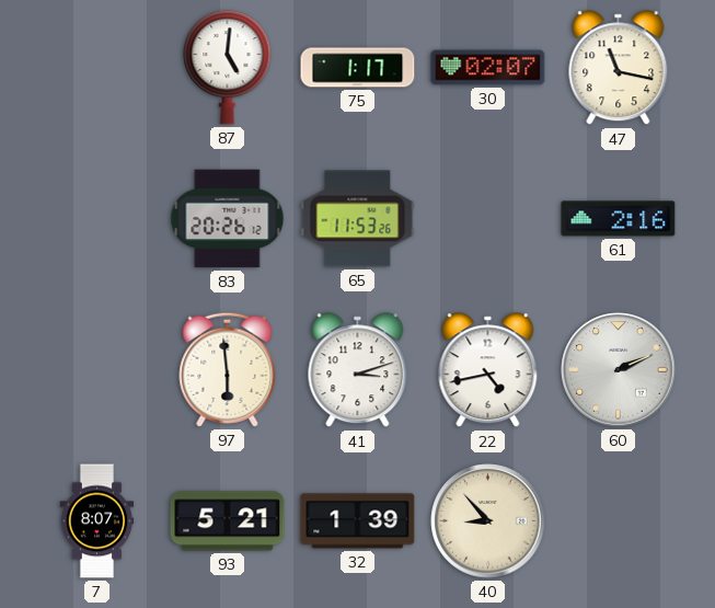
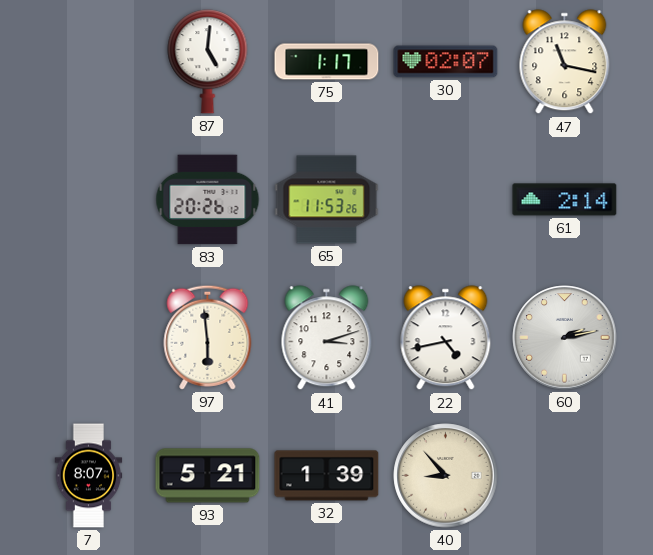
61: 2:16 -> 2:14
60: 2:11 -> 2:13
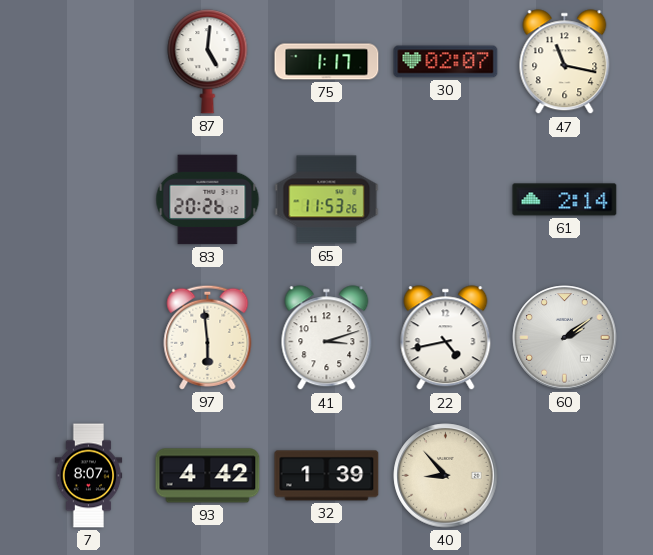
60: 2:13 -> 2:09
93: 5:21 -> 4:42
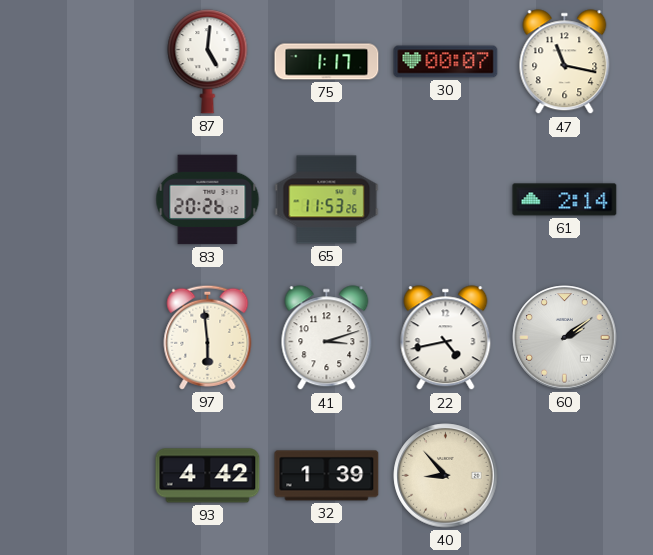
30: 02:07 -> 00:07
7: 8:07 -> none
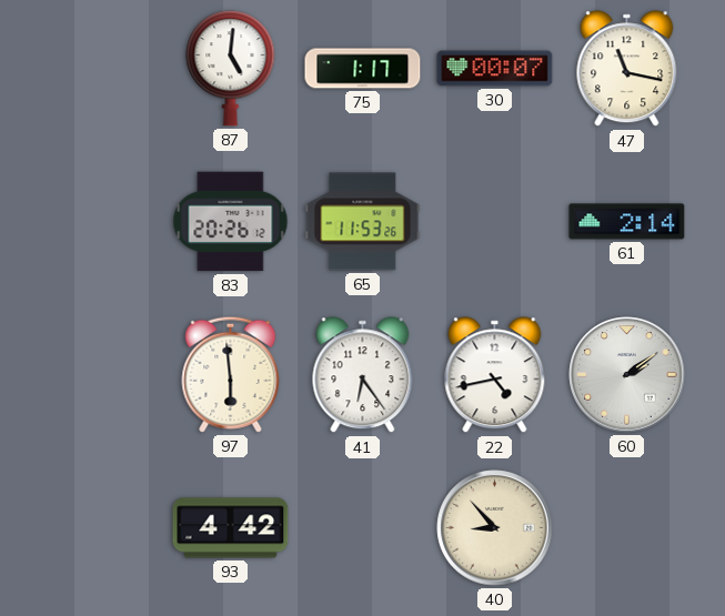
41: 3:12 -> 6:24
32: 1:39 -> none
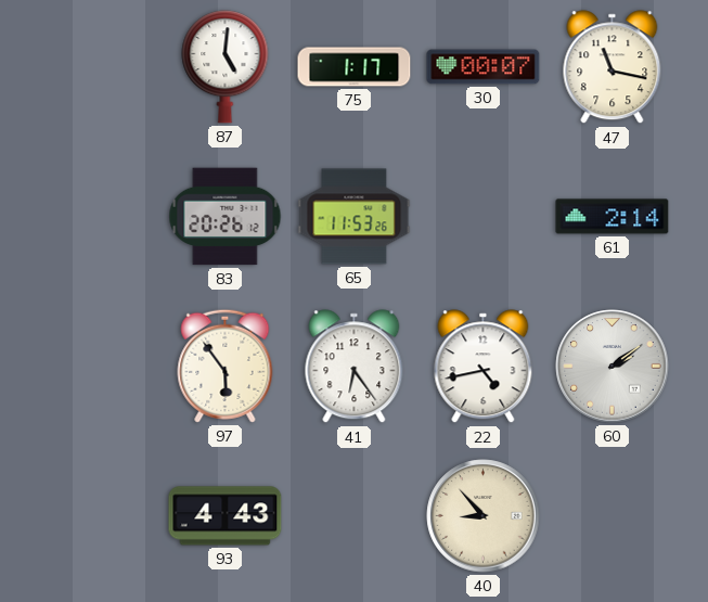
97: 5:59 -> 5:54
93: 4:42 -> 4:43
